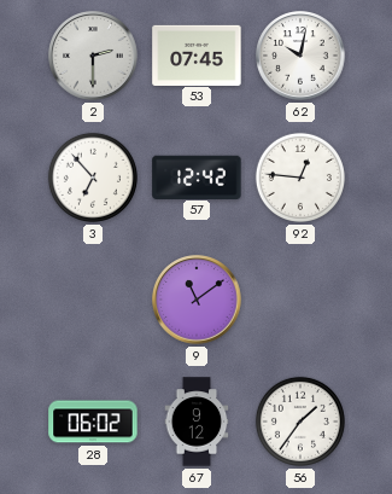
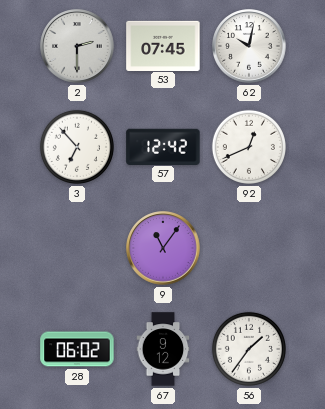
92: 12:46 -> 12:41
9: 11:09 -> 11:06
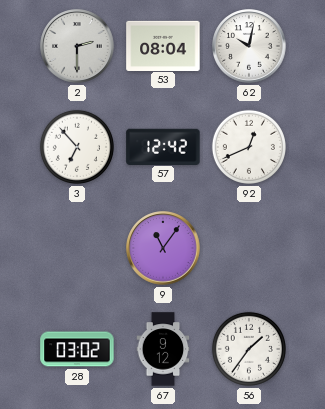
53: 07:45 -> 08:04
28: 06:02 -> 03:02
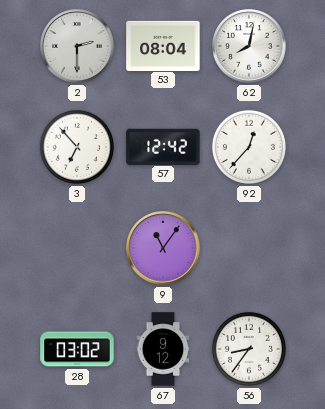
62: 10:02 -> 8:02
92: 12:41 -> 12:37
56: 1:36 -> 8:36
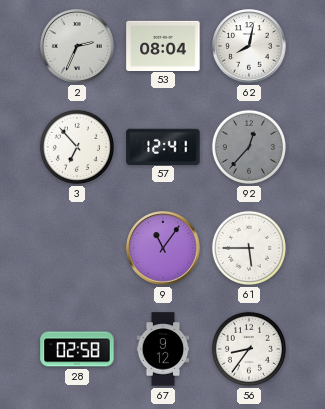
2: 2:30 -> 2:34
57: 12:42 -> 12:41
92 dial: white -> grey
61: none -> 5:45
28: 03:02 -> 02:58
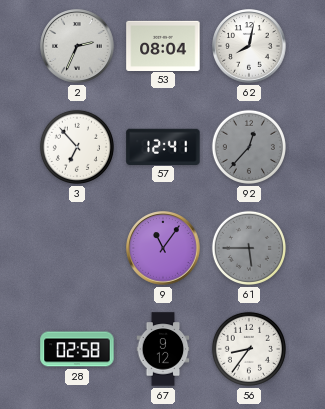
61 dial: white -> grey
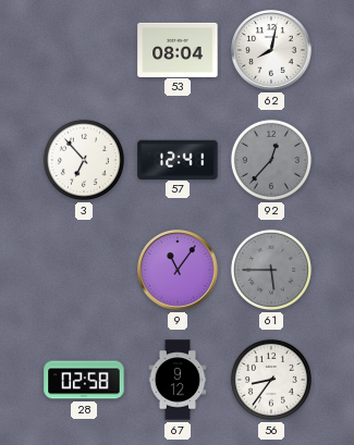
2: 2:34 -> none
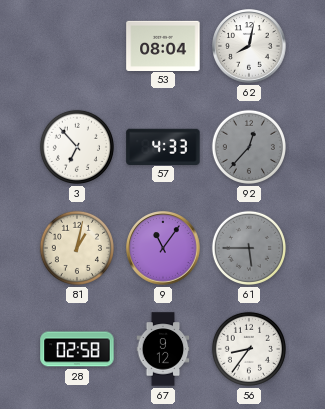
57: 12:41 -> 4:33
81: none -> 1:02
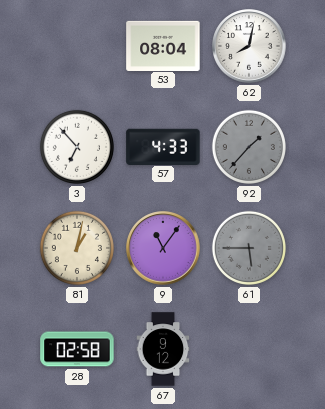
92: 12:37 -> 1:37
56: 8:36 -> none
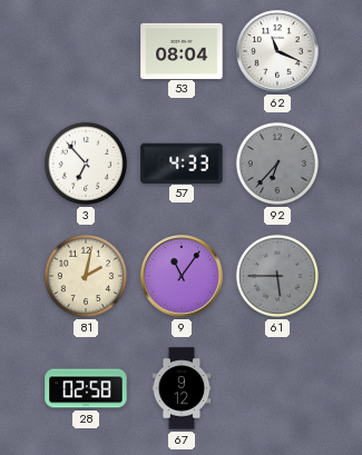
62: 8:02 -> 11:19
92: 1:37 -> 6:37
81: 1:02 -> 2:02
